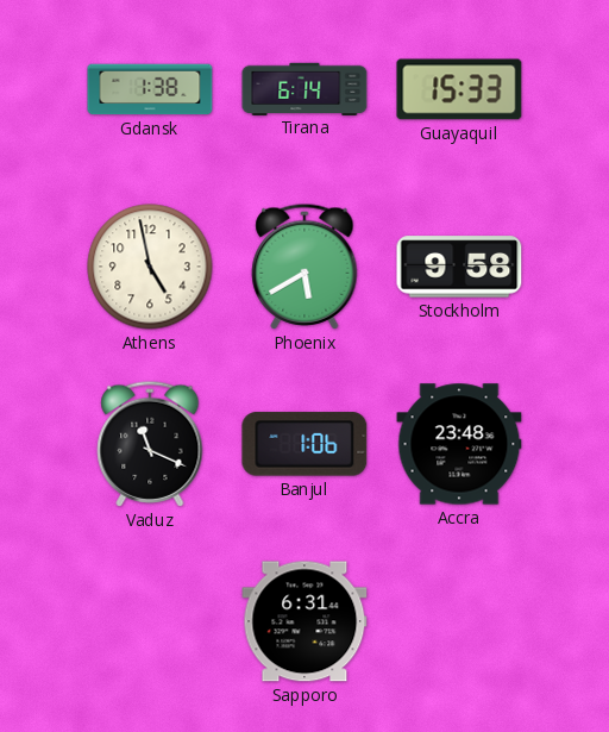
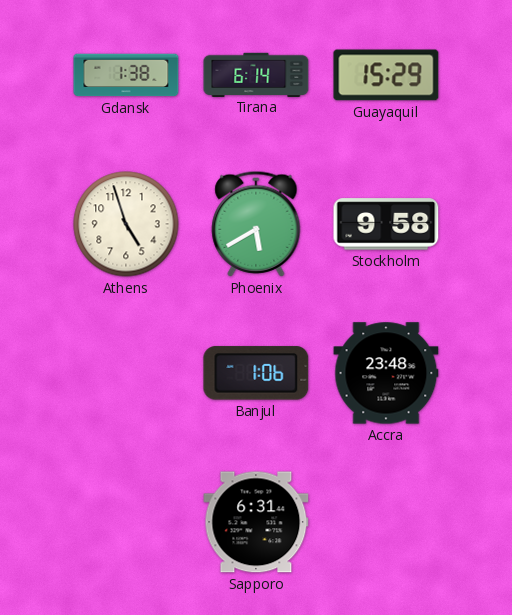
Guayaquil: 15:33 -> 15:29
Athens: 4:58 -> 4:57
Vaduz: 11:19 -> none
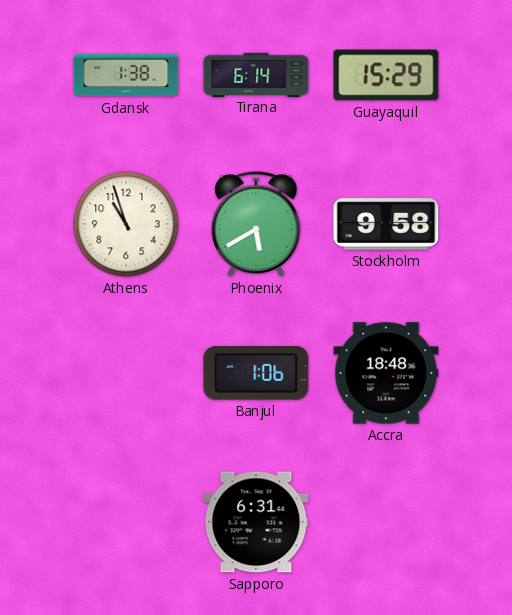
Athens: 4:57 -> 10:57
Accra: 23:48 -> 18:48
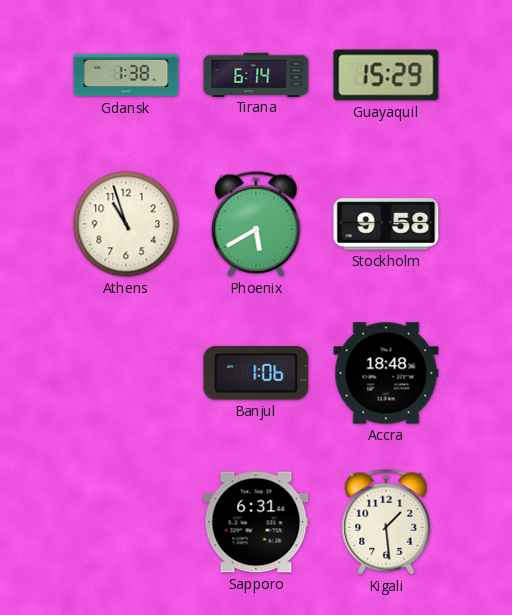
Kigali: none -> 1:29
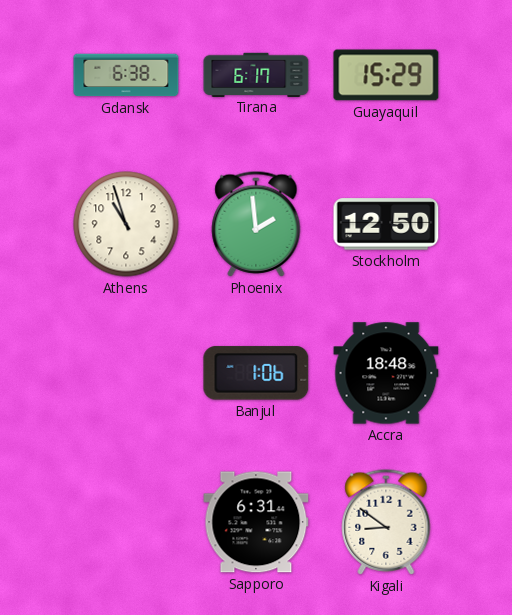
Gdansk: 1:38 -> 6:38
Tirana: 6:14 -> 6:17
Phoenix: 5:40 -> 1:59
Stockholm: 9:58 -> 12:50
Kigali: 1:29 -> 8:51
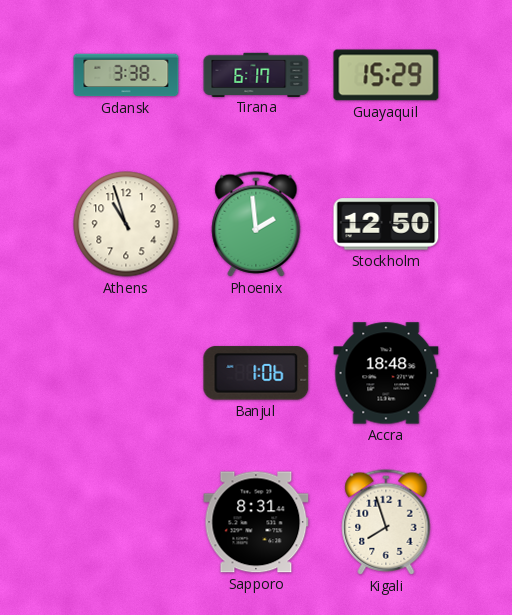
Gdansk: 6:38 -> 3:38
Sapporo: 6:31 -> 8:31
Kigali: 8:51 -> 7:57
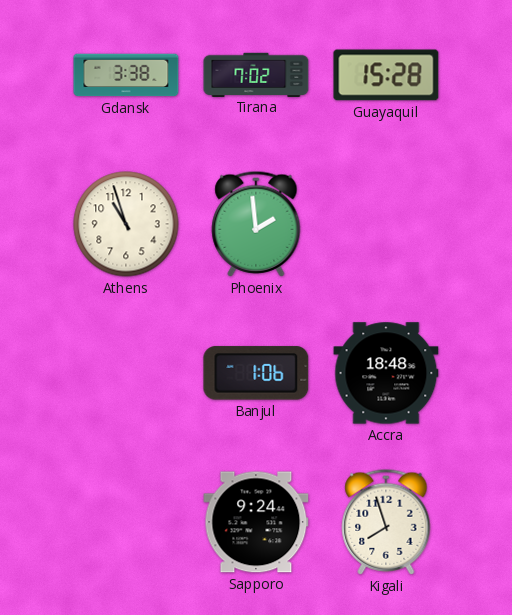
Tirana: 6:17 -> 7:02
Guayaquil: 15:29 -> 15:28
Stockholm: 12:50 -> none
Sapporo: 8:31 -> 9:24
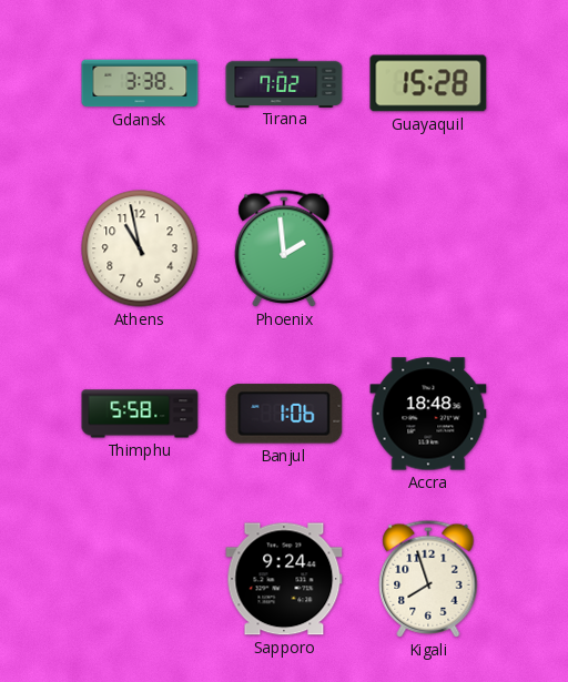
Athens: 10:57 -> 10:58
Thimphu: none -> 5:58
